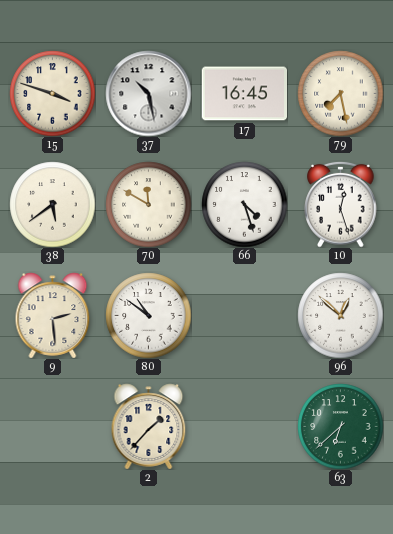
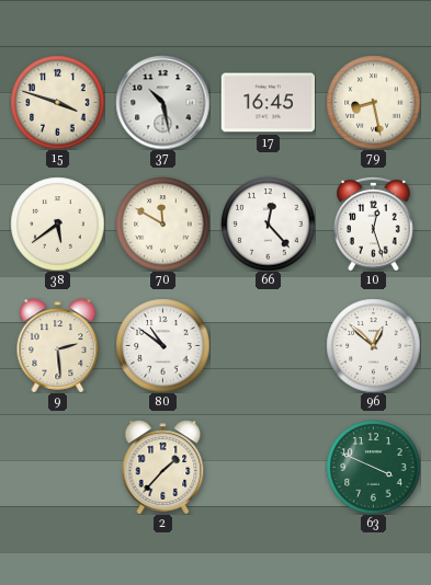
79: 7:28 -> 8:28
66: 4:27 -> 12:23
63: 6:38 -> 3:49
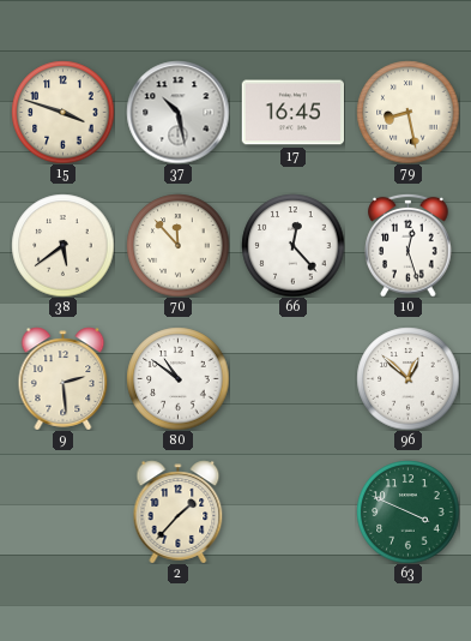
70: 11:50 -> 11:53
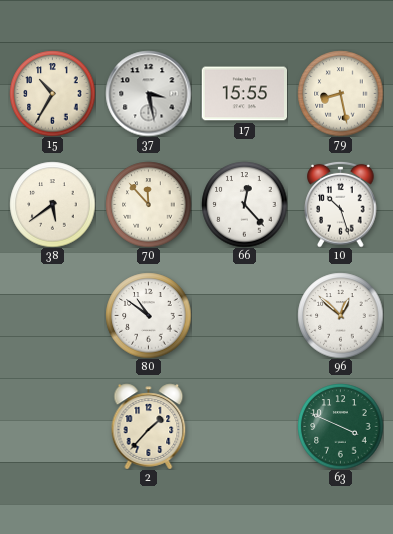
15: 3:48 -> 10:35
37: 10:28 -> 3:28
17: 16:45 -> 15:55
10: 12:27 -> 10:27
9: 2:29 -> none
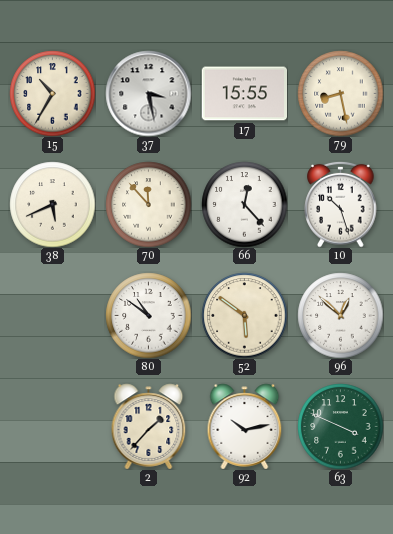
38: 5:39 -> 5:41
52: none -> 5:51
92: none -> 10:13
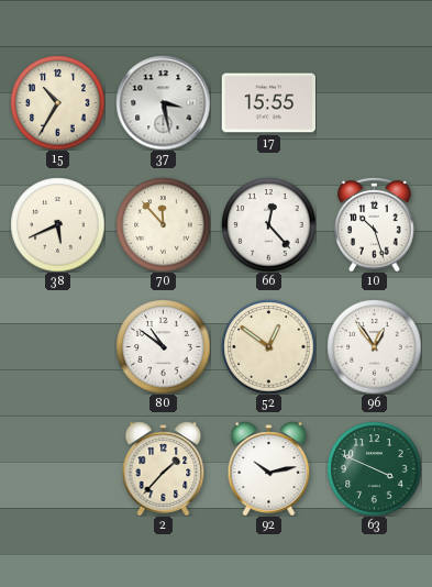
79: 8:28 -> none
52: 5:51 -> 12:51
96: 12:52 -> 12:54
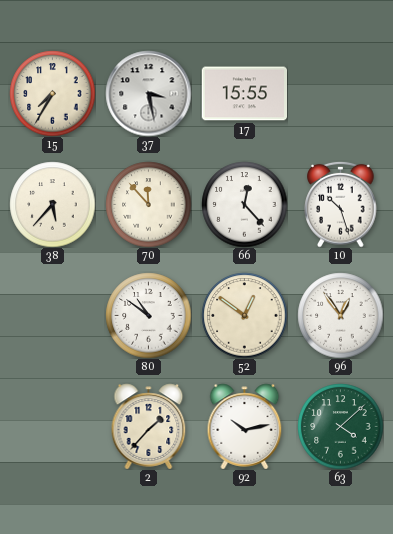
15: 10:35 -> 7:35
38: 5:41 -> 5:37
63: 3:49 -> 4:08
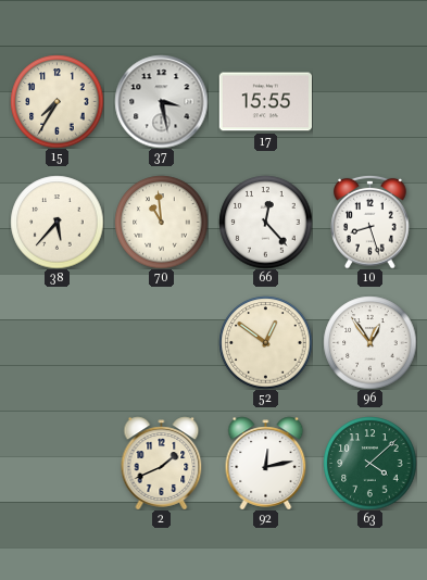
70: 11:53 -> 10:59
10: 10:27 -> 8:27
80: 10:51 -> none
2: 1:37 -> 1:41
92: 10:13 -> 12:13
